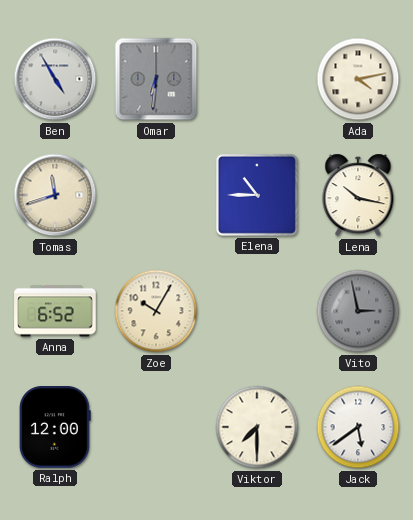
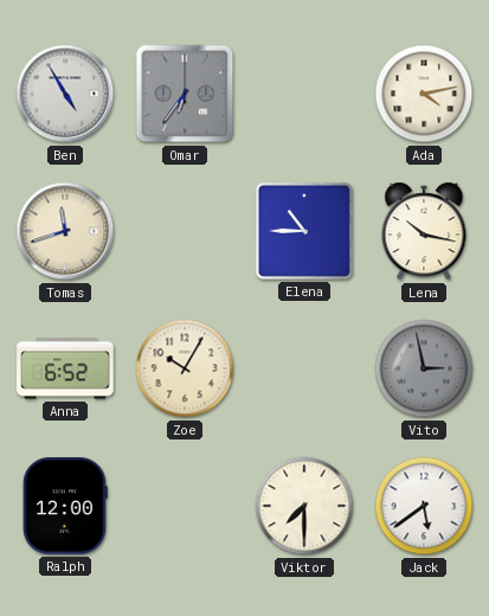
Omar: 6:31 -> 6:36
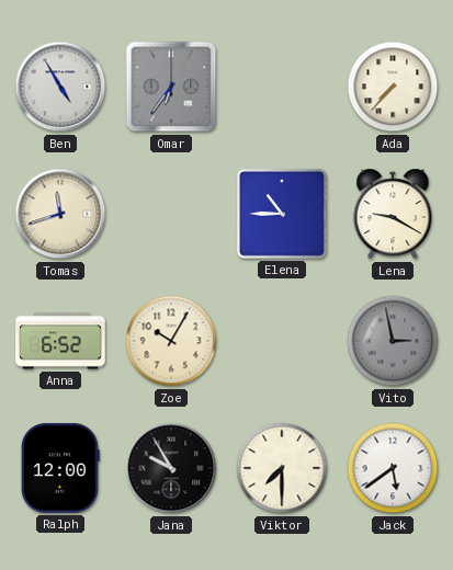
Ada: 4:13 -> 7:37
Lena: 10:17 -> 9:20
Jana: none -> 9:55
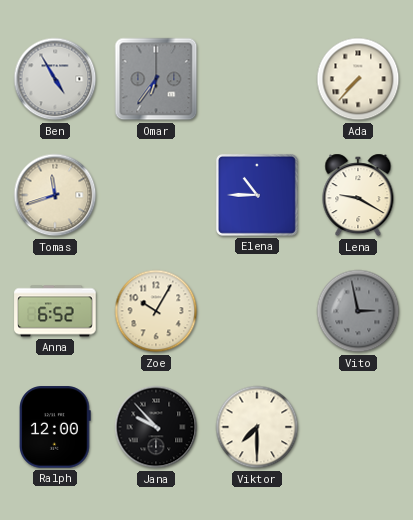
Jana: 9:55 -> 9:53
Jack: 5:39 -> none
